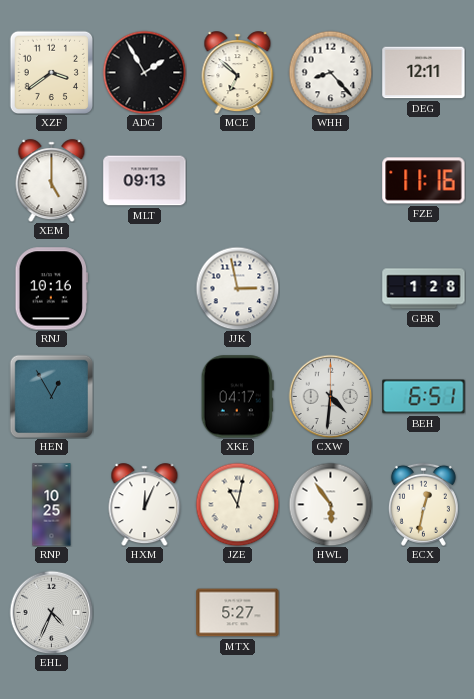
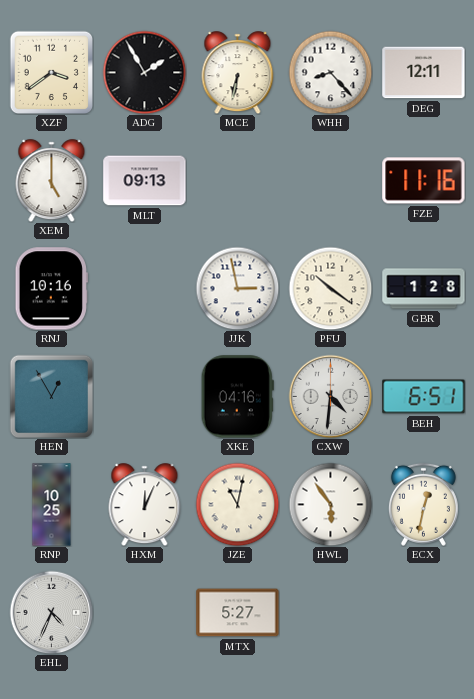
MCE: 6:52 -> 6:32
PFU: none -> 10:21
XKE: 04:17 -> 04:16
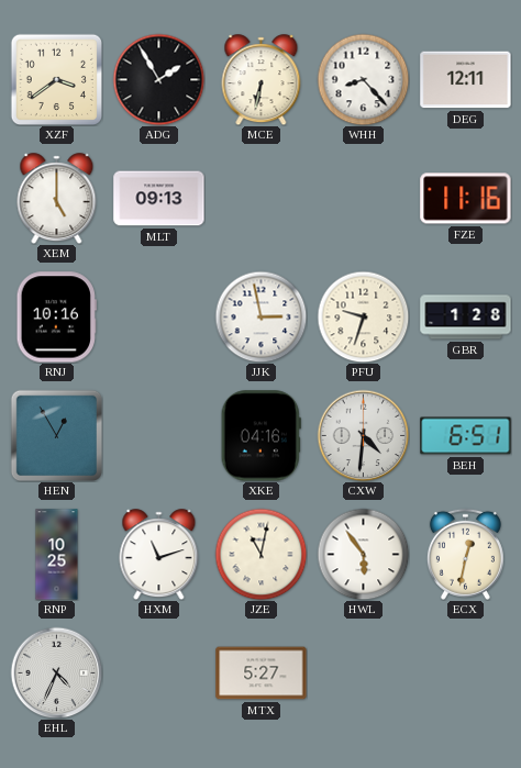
PFU: 10:21 -> 9:33
HXM: 12:04 -> 11:12
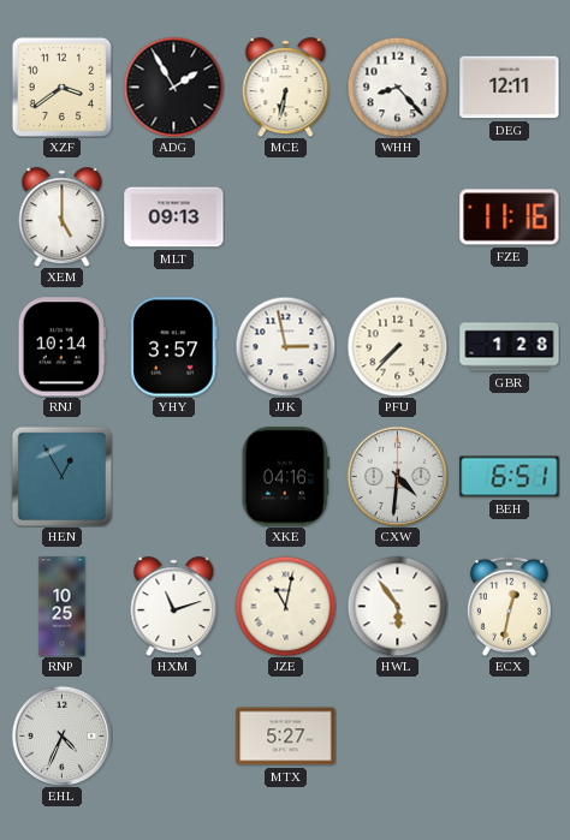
RNJ: 10:16 -> 10:14
YHY: none -> 3:57
PFU: 9:33 -> 7:37
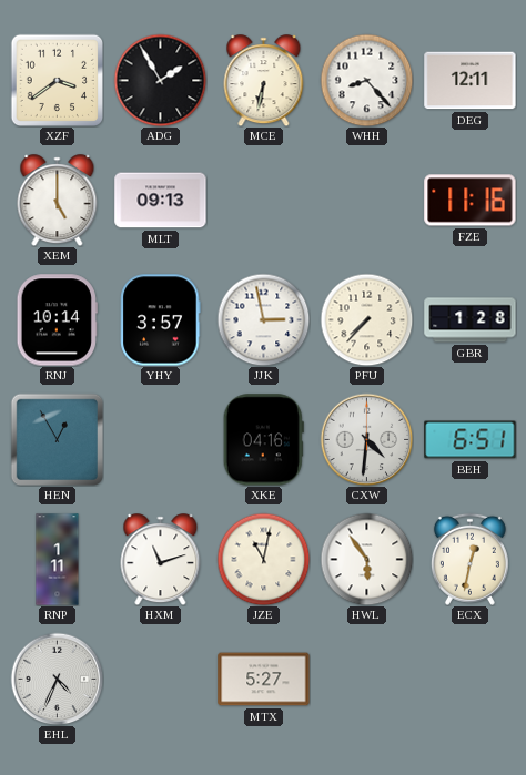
RNP: 10:25 -> 1:11
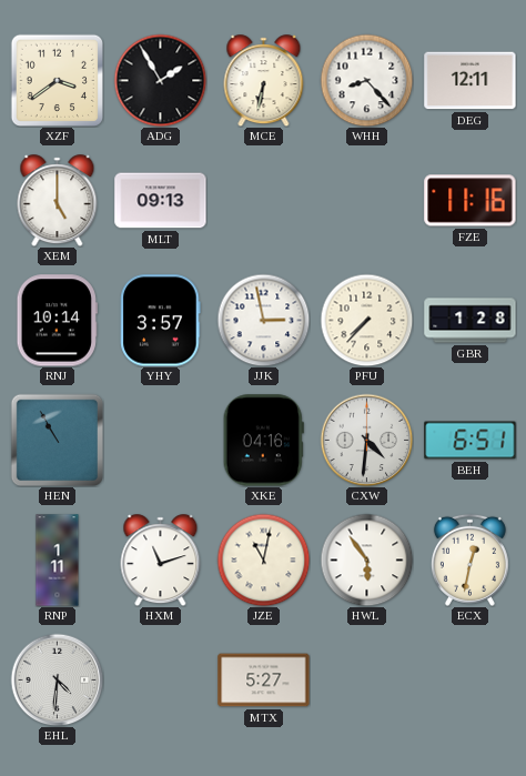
HEN: 12:55 -> 10:55
EHL: 4:34 -> 4:31
